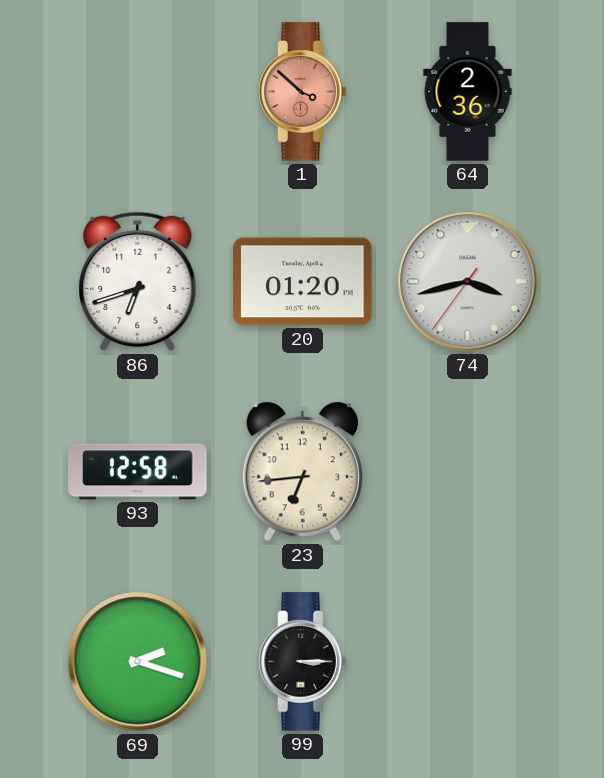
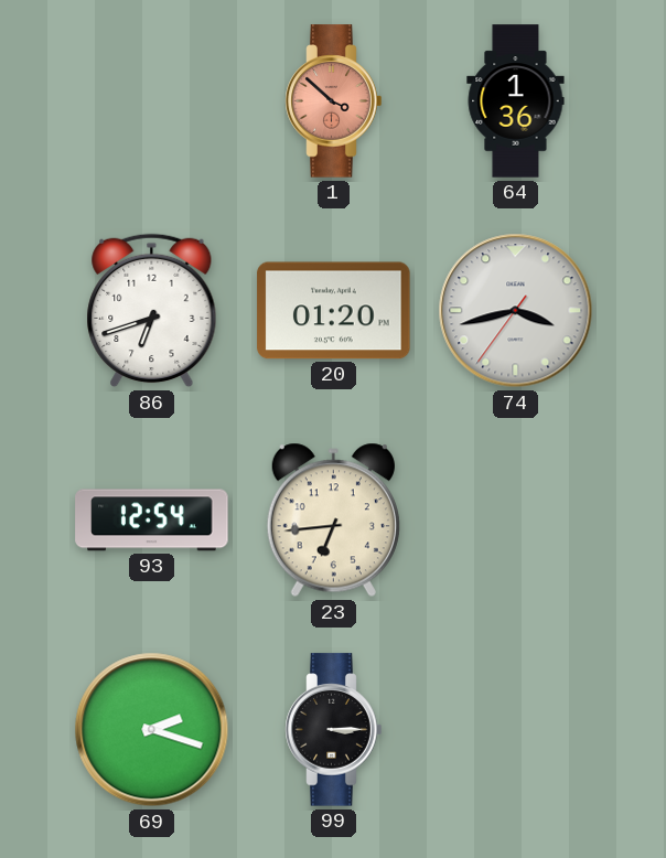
64: 2:36 -> 1:36
93: 12:58 -> 12:54
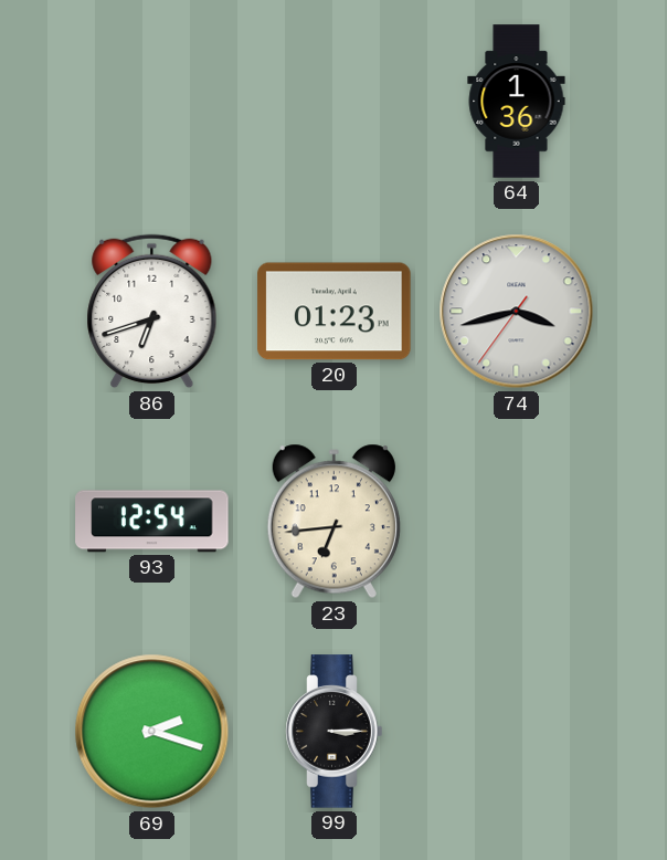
1: 3:52 -> none
20: 01:20 -> 01:23
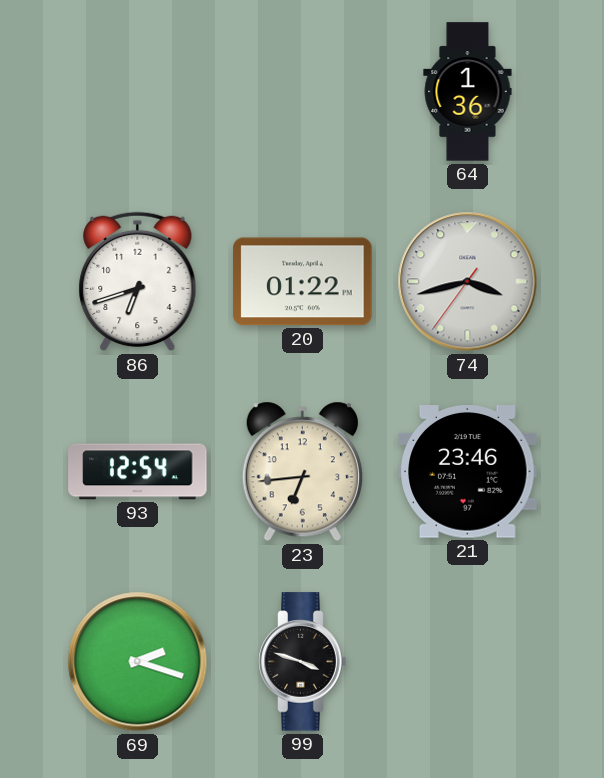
20: 01:23 -> 01:22
21: none -> 23:46
99: 3:15 -> 3:48
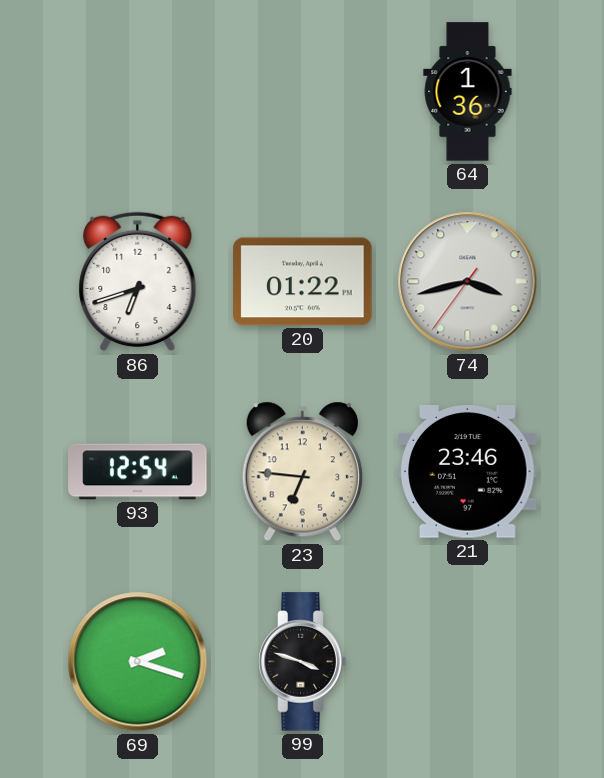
23: 6:44 -> 6:46
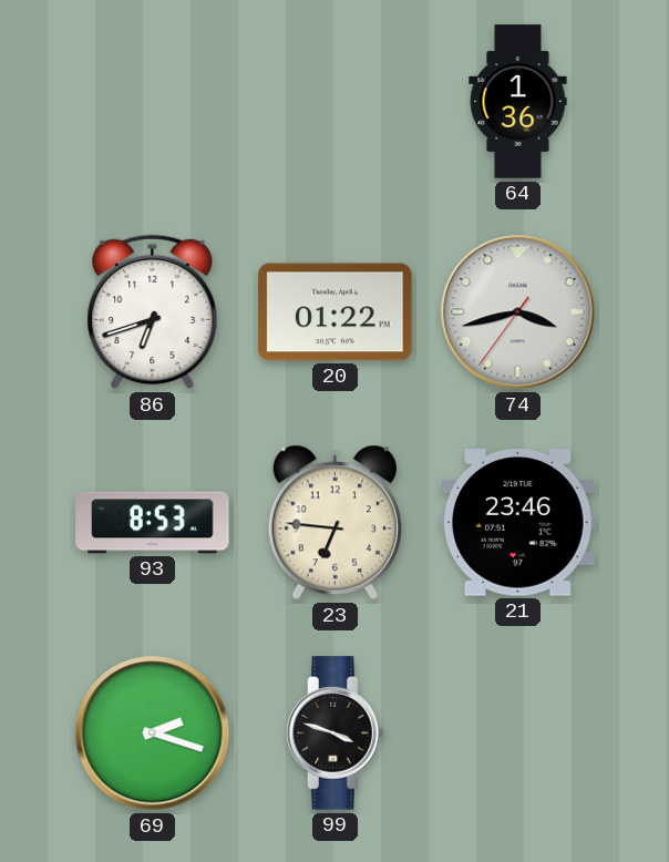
93: 12:54 -> 8:53
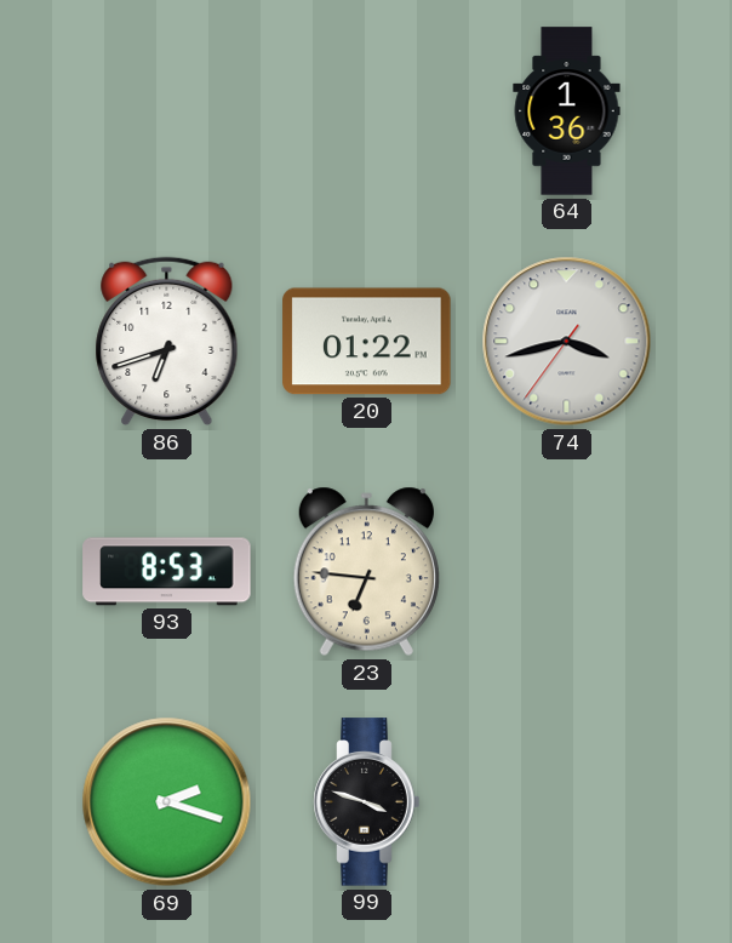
21: 23:46 -> none
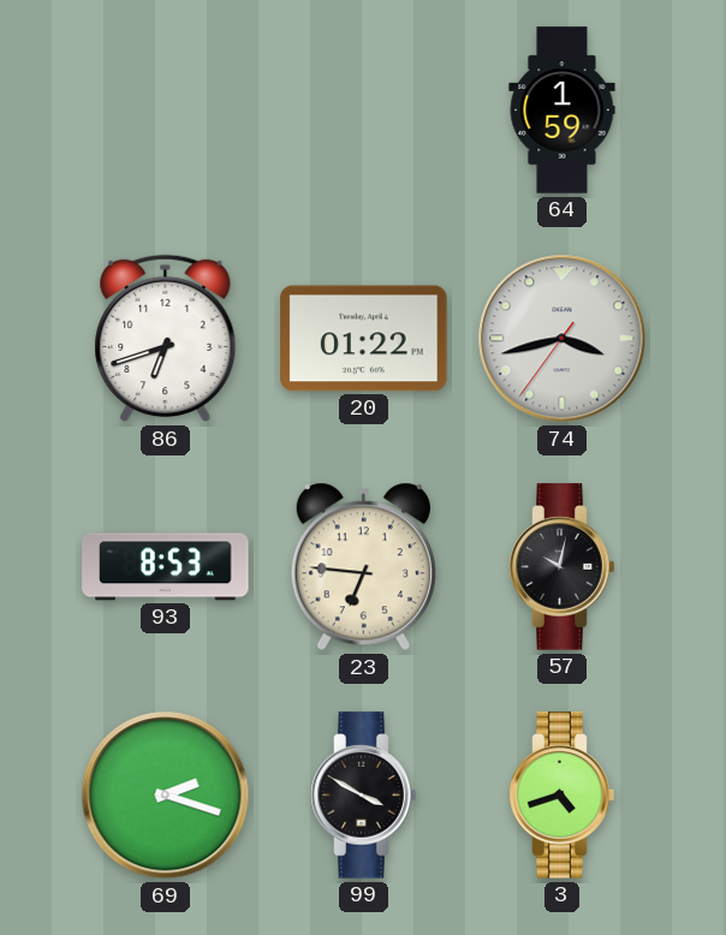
64: 1:36 -> 1:59
57: none -> 10:02
99: 3:48 -> 3:50
3: none -> 4:42
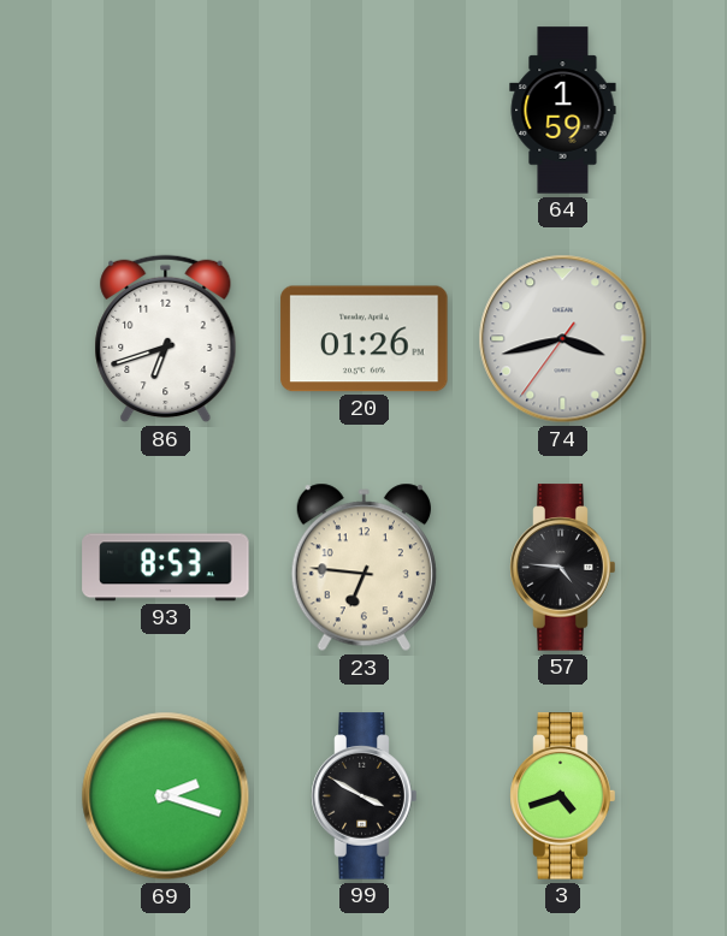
20: 01:22 -> 01:26
57: 10:02 -> 4:46
